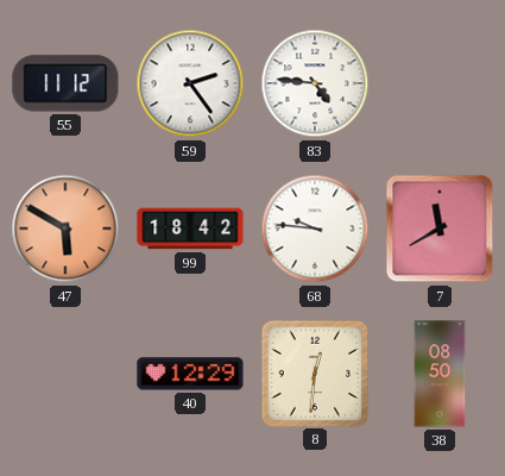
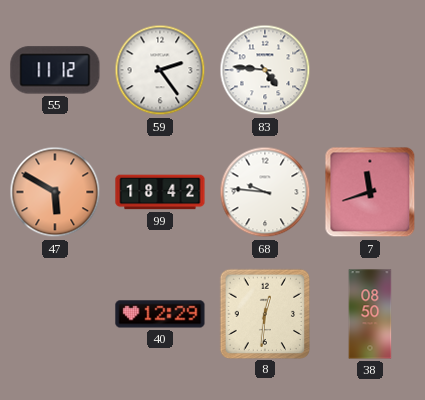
7: 11:40 -> 11:42
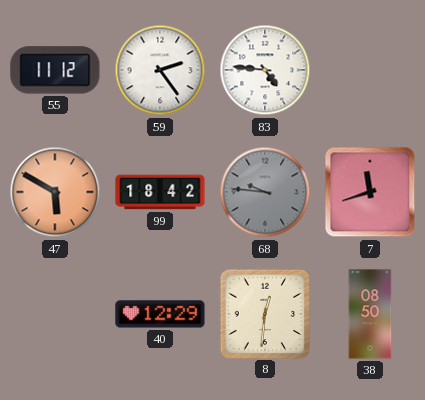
68 dial: white -> grey
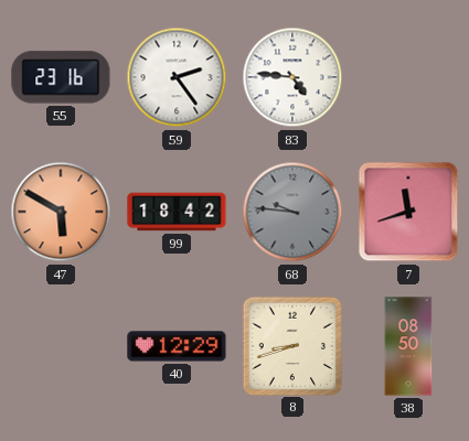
55: 11:12 -> 23:16
8: 12:31 -> 8:42
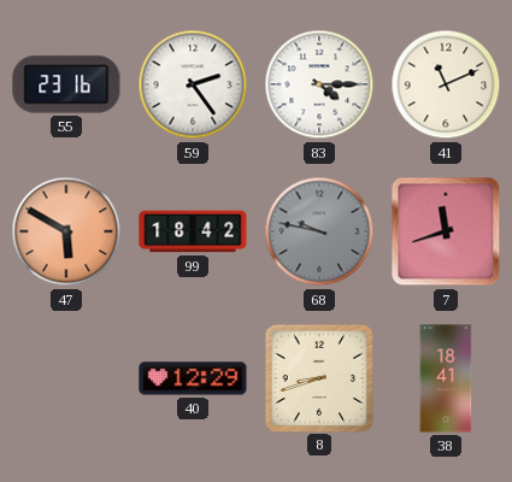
83: 4:46 -> 4:15
41: none -> 11:11
68: 9:46 -> 9:47
38: 08:50 -> 18:41
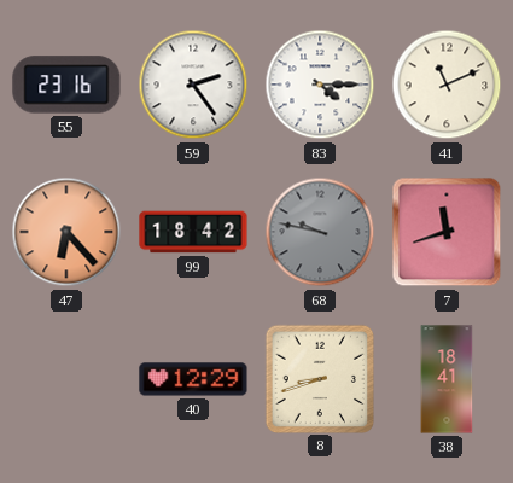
47: 5:50 -> 6:23
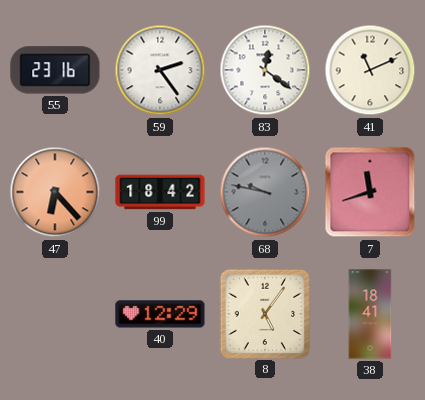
83: 4:15 -> 12:21
8: 8:42 -> 5:06
